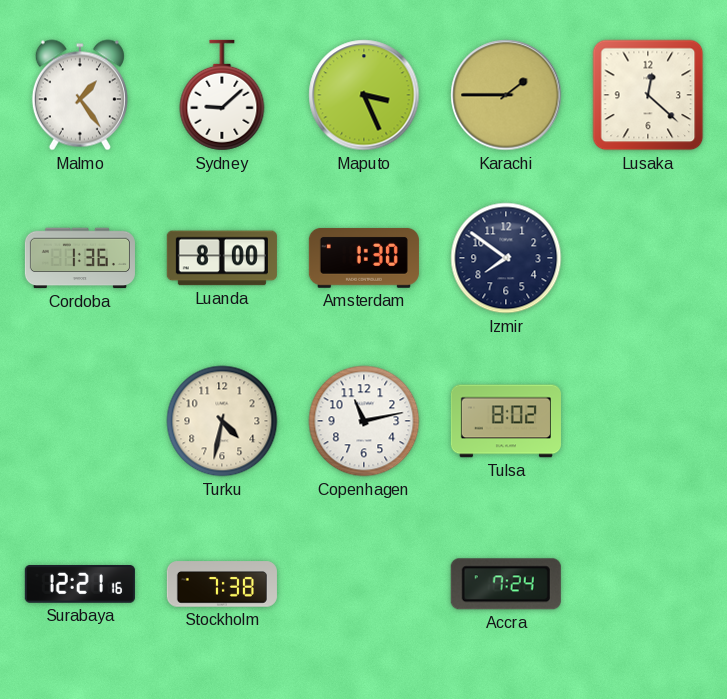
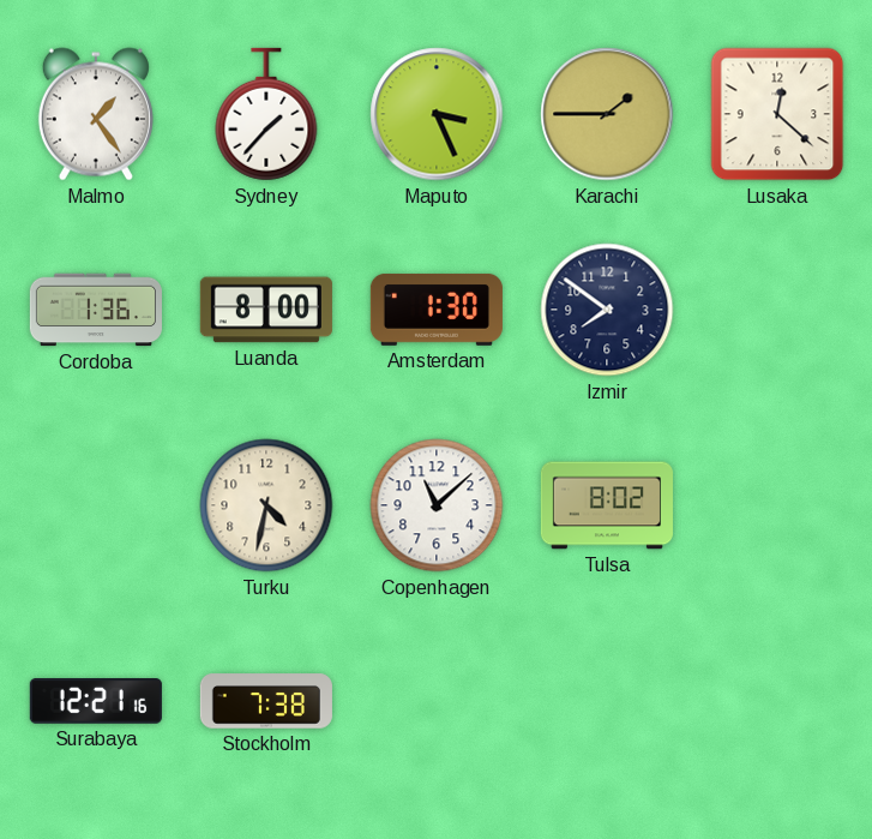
Sydney: 9:08 -> 1:37
Copenhagen: 11:13 -> 11:08
Accra: 7:24 -> none
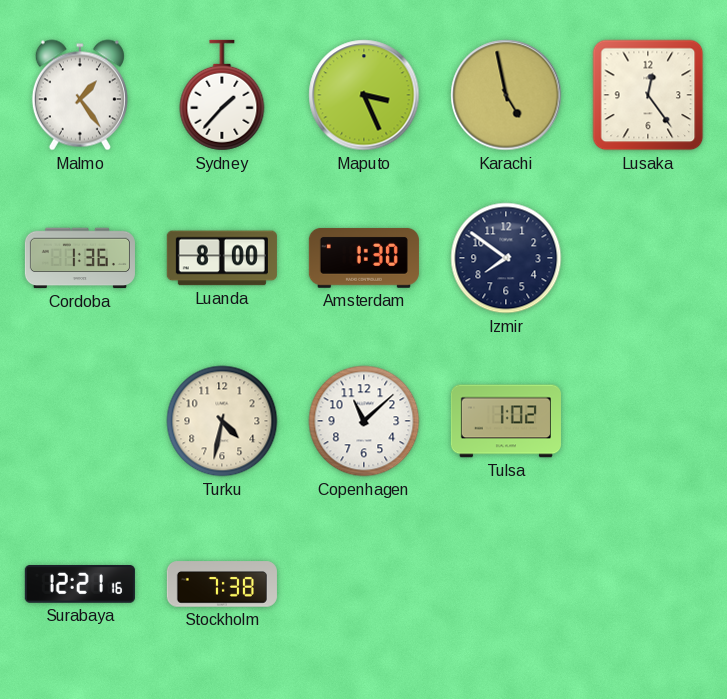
Karachi: 1:45 -> 4:58
Lusaka: 12:22 -> 12:24
Tulsa: 8:02 -> 1:02
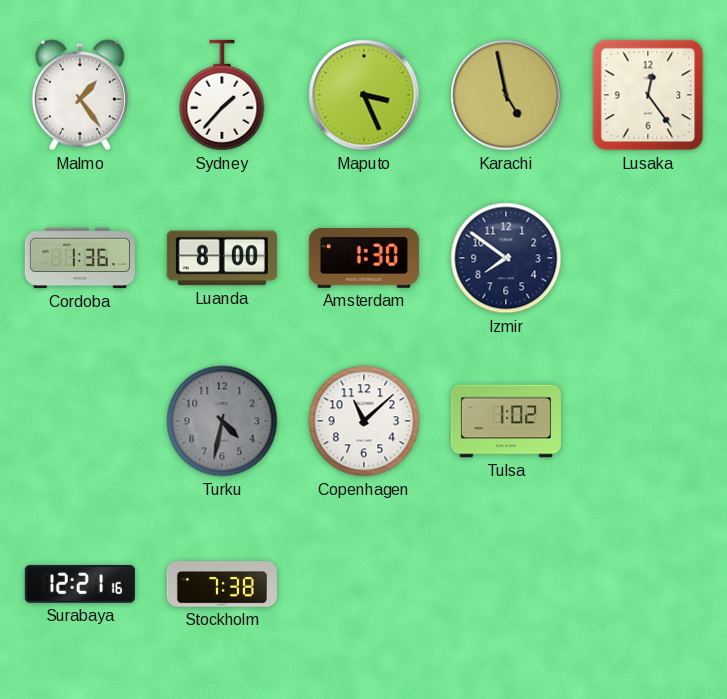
Turku dial: cream -> grey
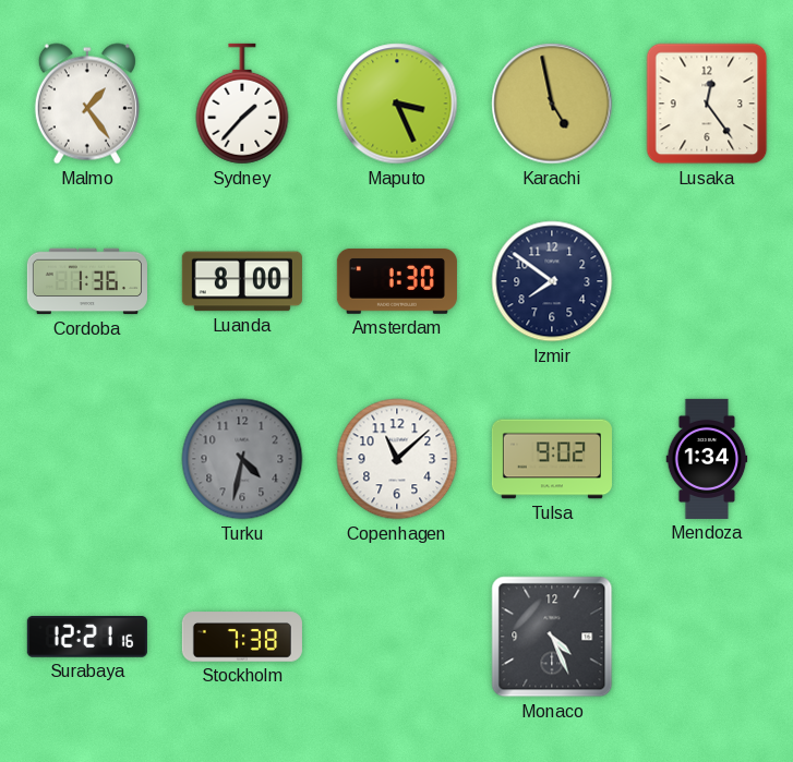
Tulsa: 1:02 -> 9:02
Mendoza: none -> 1:34
Monaco: none -> 4:26
